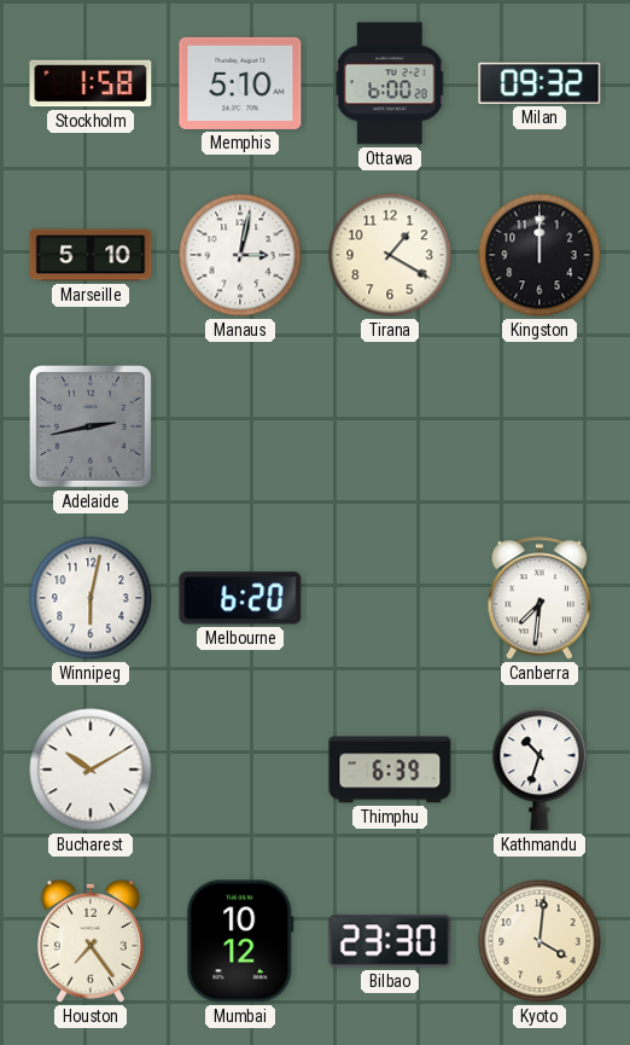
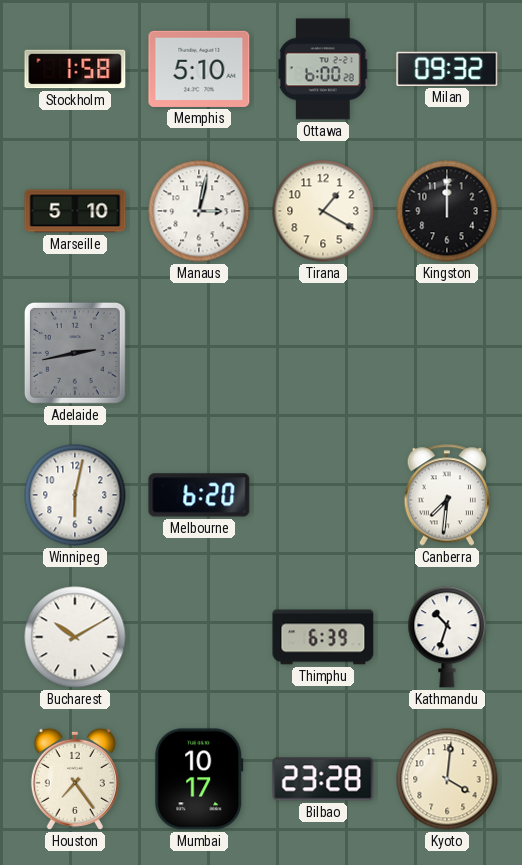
Mumbai: 10:12 -> 10:17
Bilbao: 23:30 -> 23:28
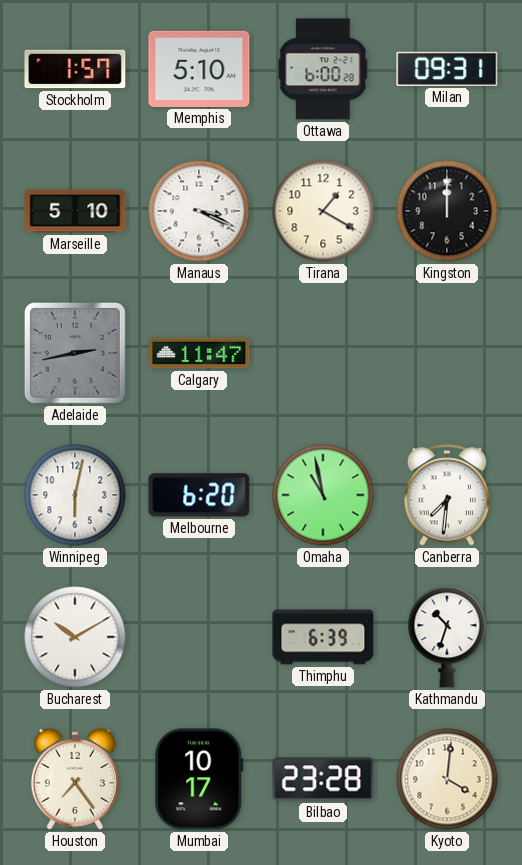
Stockholm: 1:58 -> 1:57
Milan: 09:32 -> 09:31
Manaus: 3:02 -> 3:19
Calgary: none -> 11:47
Omaha: none -> 10:58
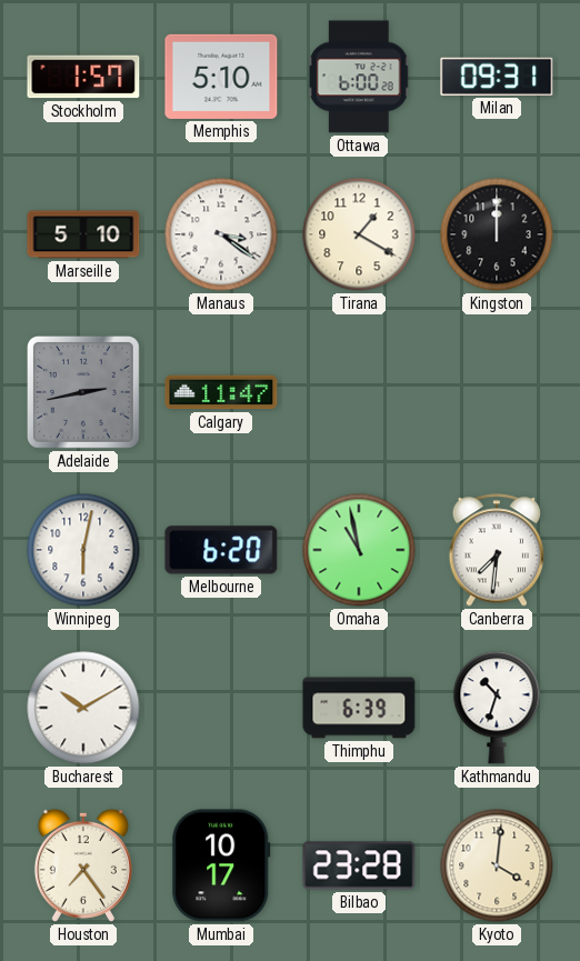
Manaus: 3:19 -> 3:21
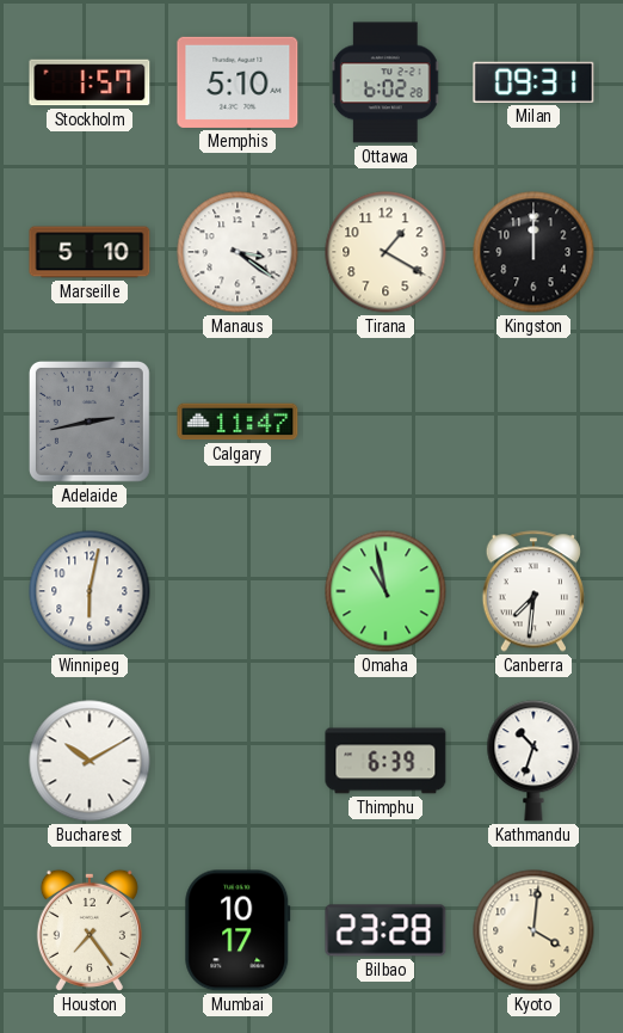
Ottawa: 6:00 -> 6:02
Melbourne: 6:20 -> none
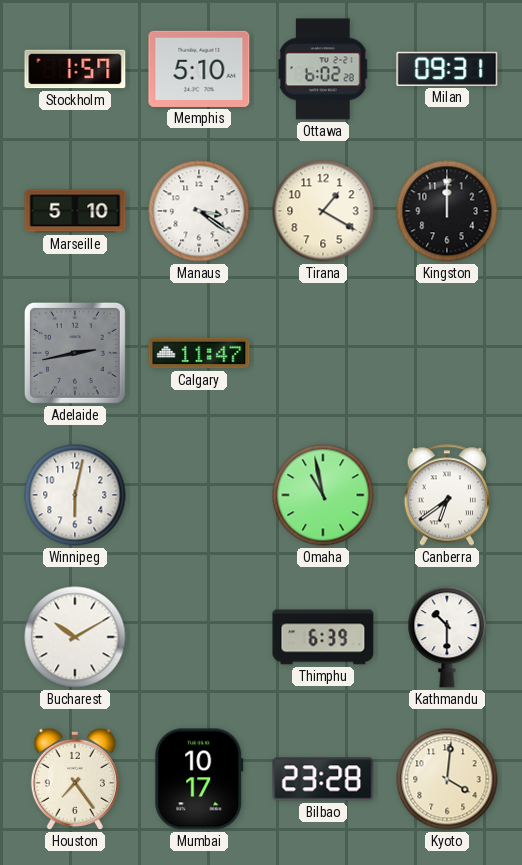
Canberra: 7:31 -> 6:39
Kathmandu: 10:33 -> 10:30
